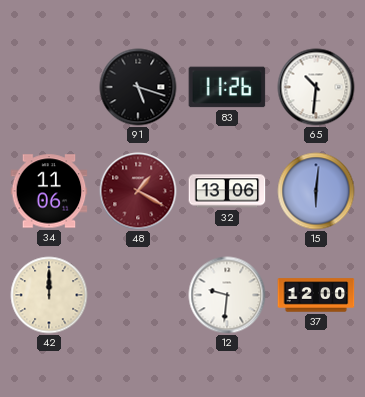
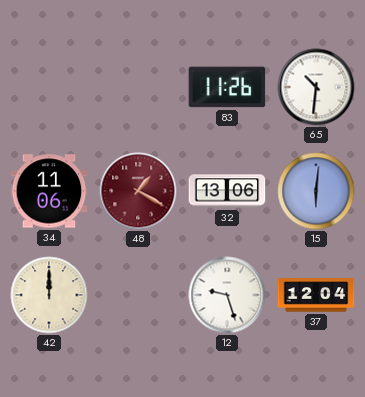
91: 5:18 -> none
12: 9:31 -> 9:27
37: 12:00 -> 12:04
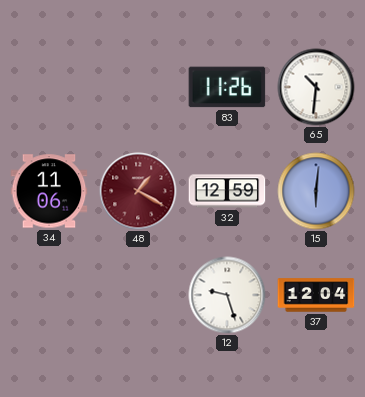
32: 13:06 -> 12:59
42: 12:00 -> none
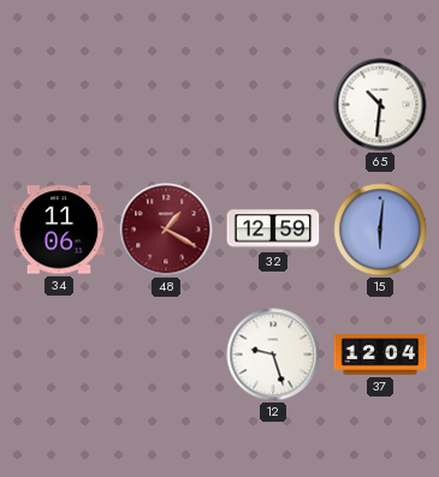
83: 11:26 -> none
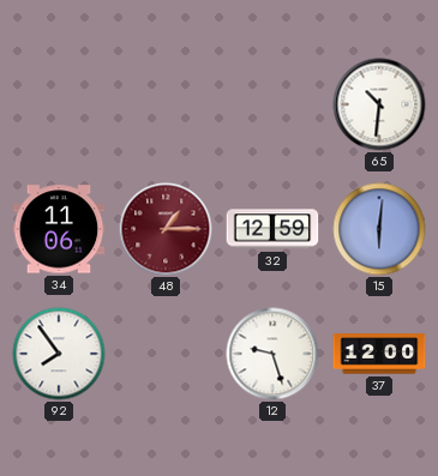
48: 1:20 -> 1:15
92: none -> 7:54
37: 12:04 -> 12:00
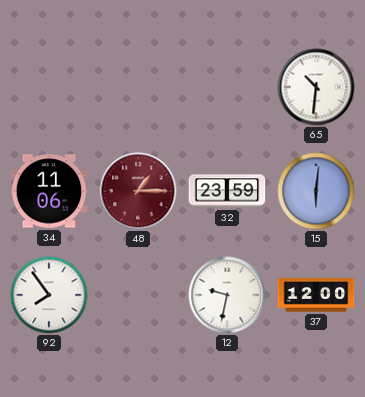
32: 12:59 -> 23:59
12: 9:27 -> 9:32
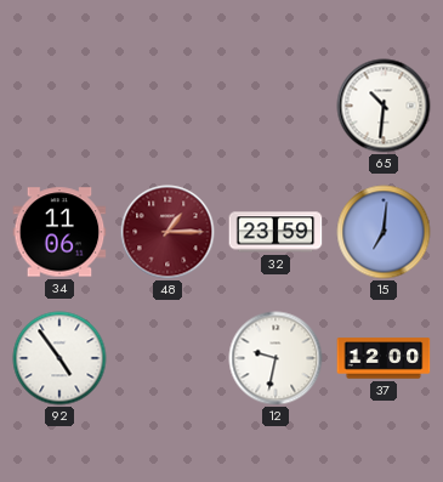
15: 6:01 -> 7:01
92: 7:54 -> 4:54
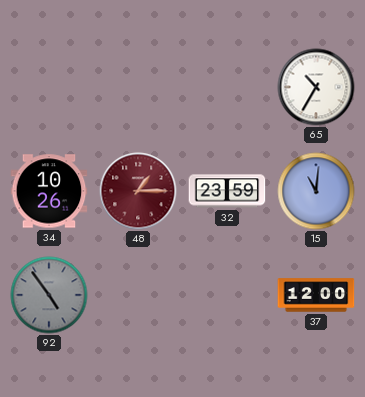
65: 10:31 -> 10:35
34: 11:06 -> 10:26
15: 7:01 -> 11:01
92 dial: white -> grey
12: 9:32 -> none
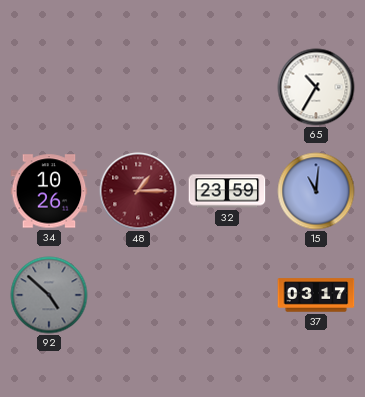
92: 4:54 -> 4:52
37: 12:00 -> 03:17
